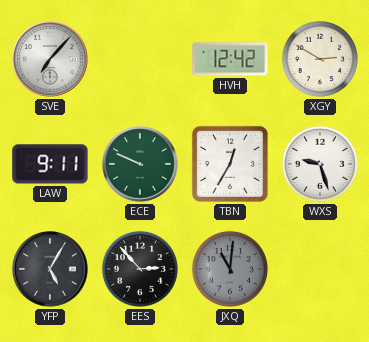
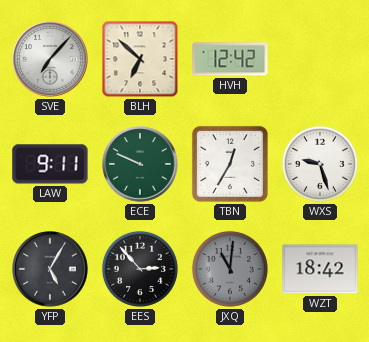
BLH: none -> 6:52
XGY: 2:50 -> none
WZT: none -> 18:42
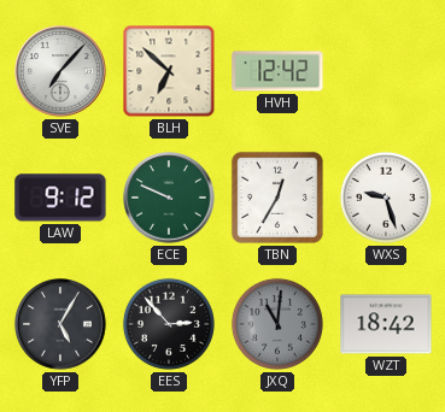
LAW: 9:11 -> 9:12
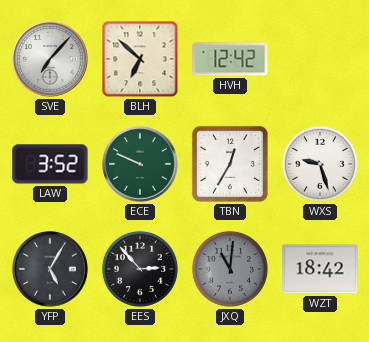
LAW: 9:12 -> 3:52
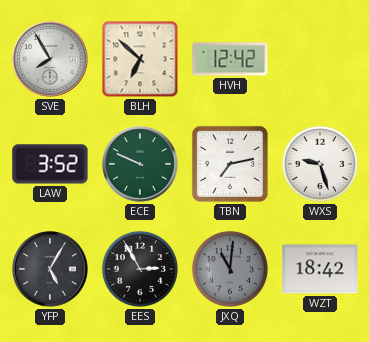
SVE: 7:07 -> 7:55
TBN: 12:35 -> 7:13
EES: 2:53 -> 2:55
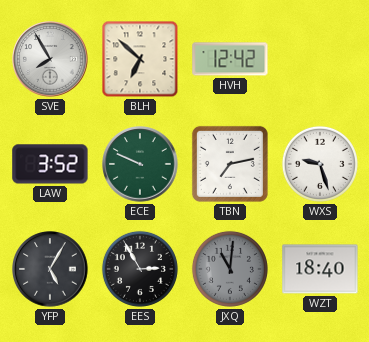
WZT: 18:42 -> 18:40
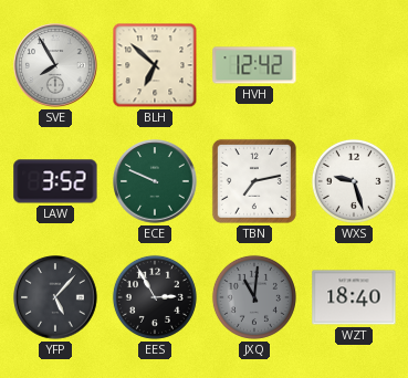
YFP: 5:05 -> 5:07
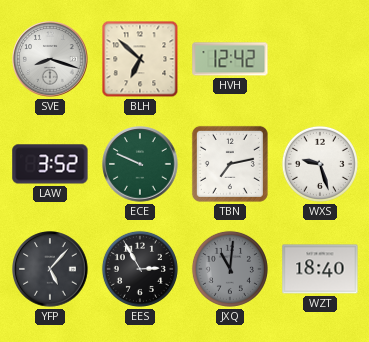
SVE: 7:55 -> 8:18
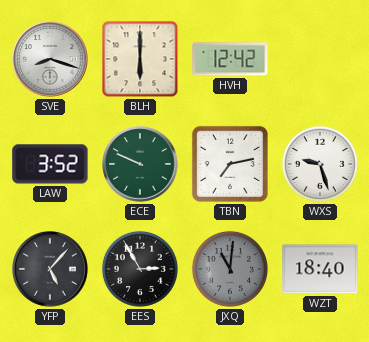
BLH: 6:52 -> 6:00
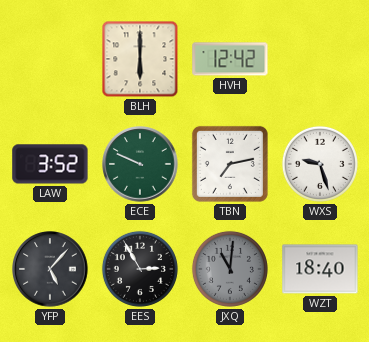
SVE: 8:18 -> none
